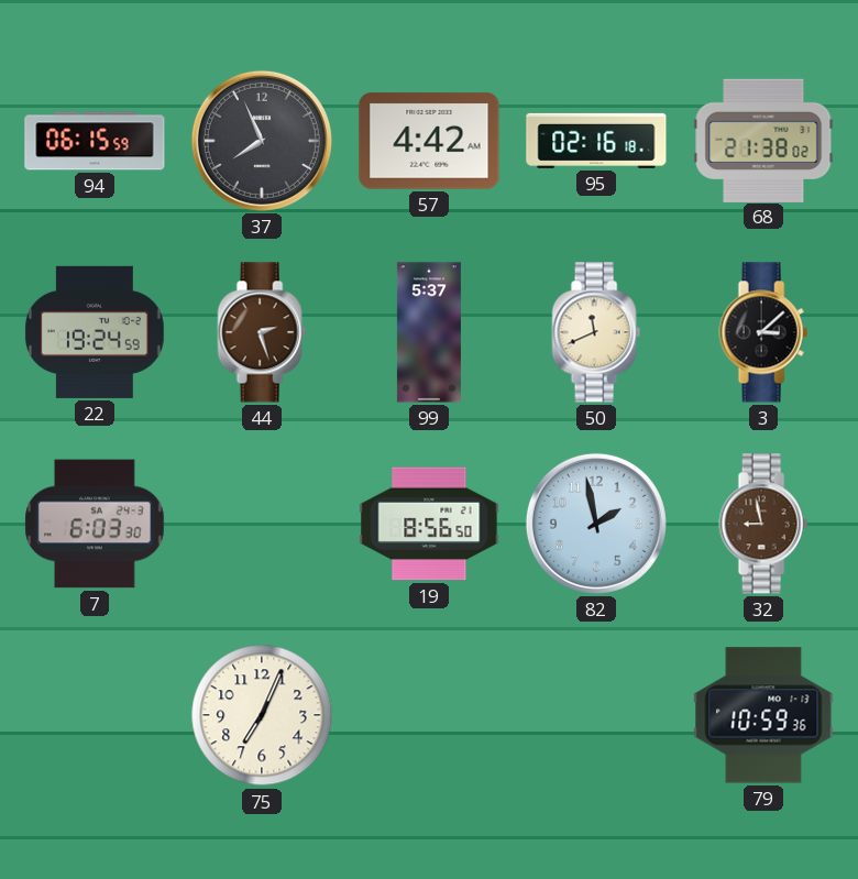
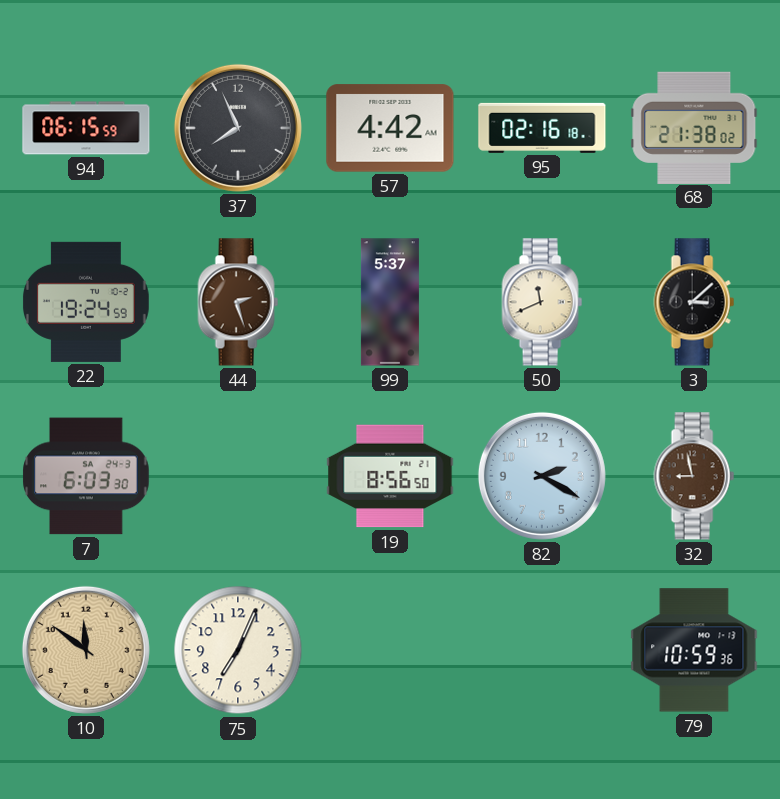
82: 1:58 -> 2:20
10: none -> 11:51
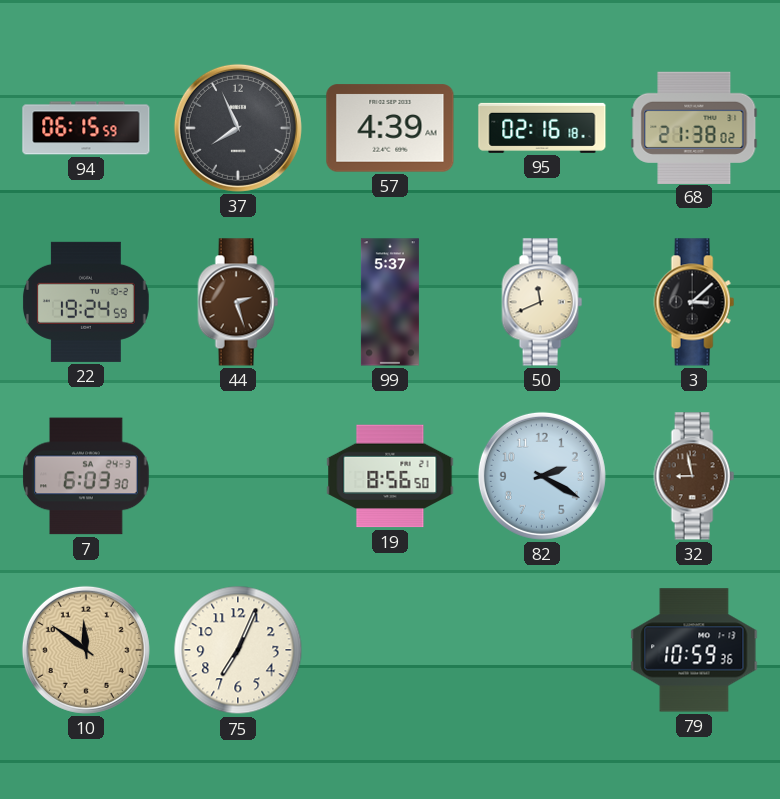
57: 4:42 -> 4:39
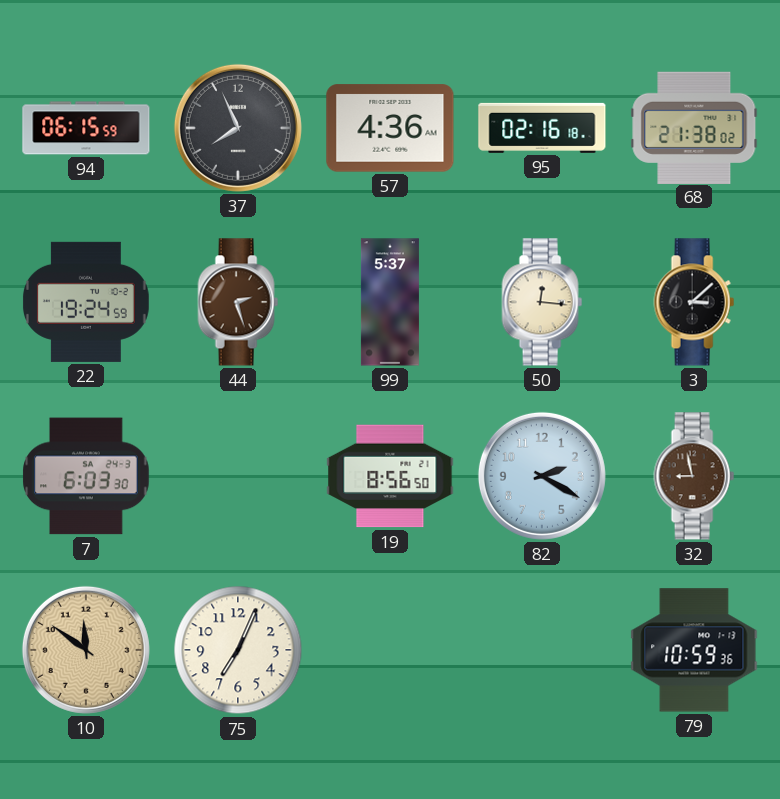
57: 4:39 -> 4:36
50: 11:41 -> 12:16
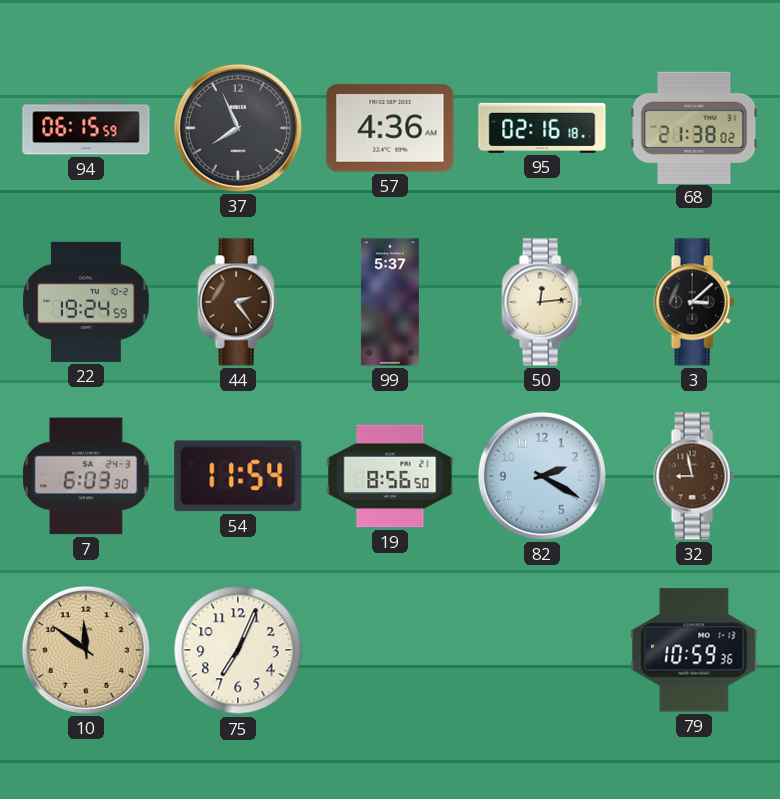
44: 2:27 -> 2:24
50: 12:16 -> 12:14
54: none -> 11:54
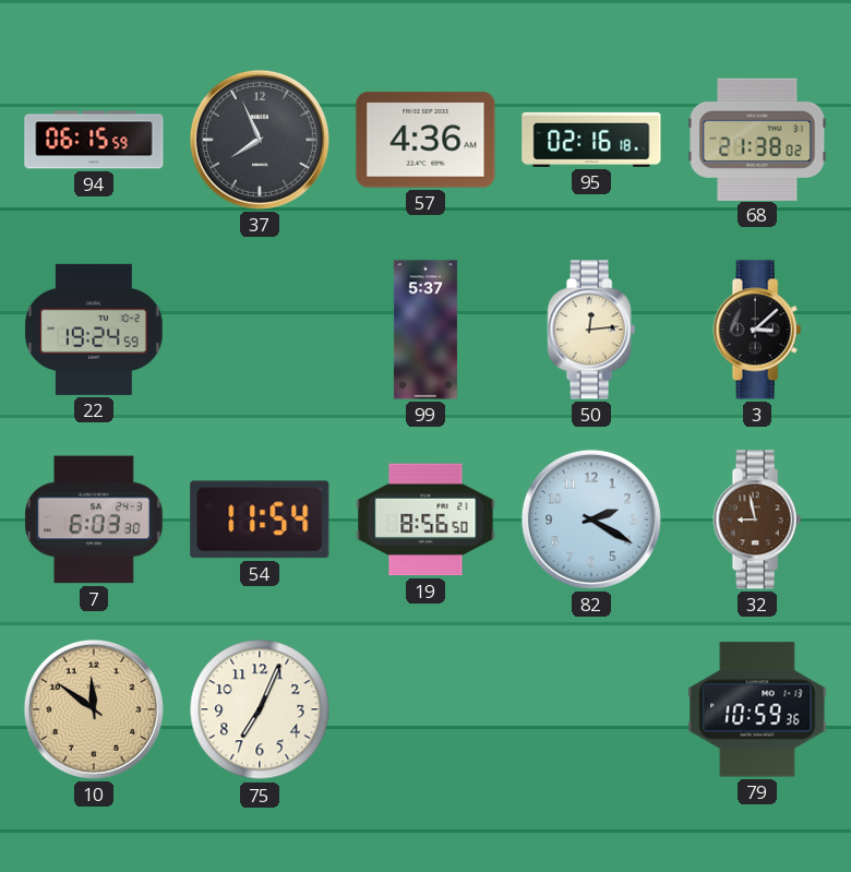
44: 2:24 -> none
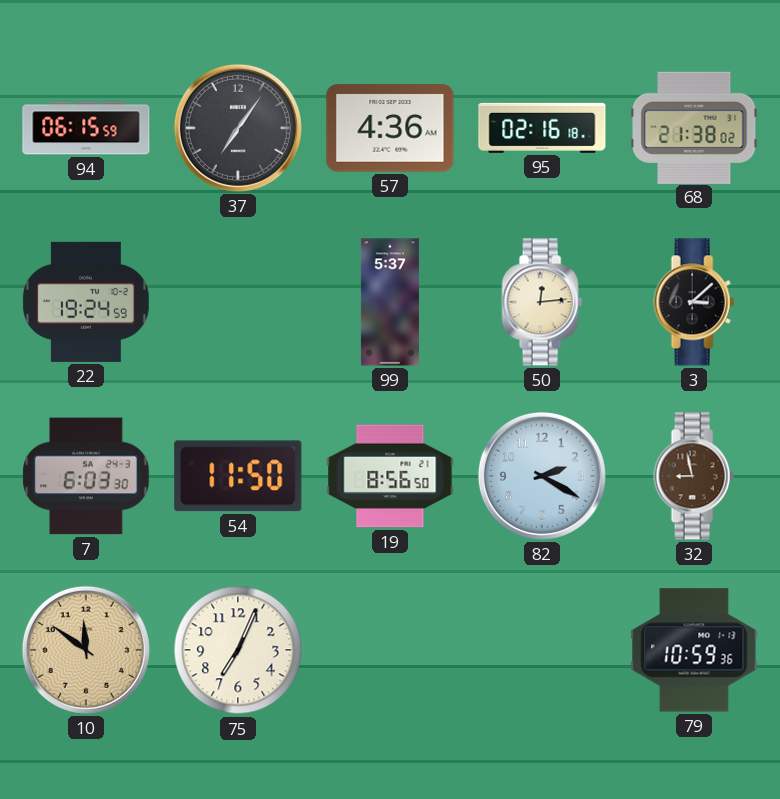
37: 7:56 -> 7:06
54: 11:54 -> 11:50
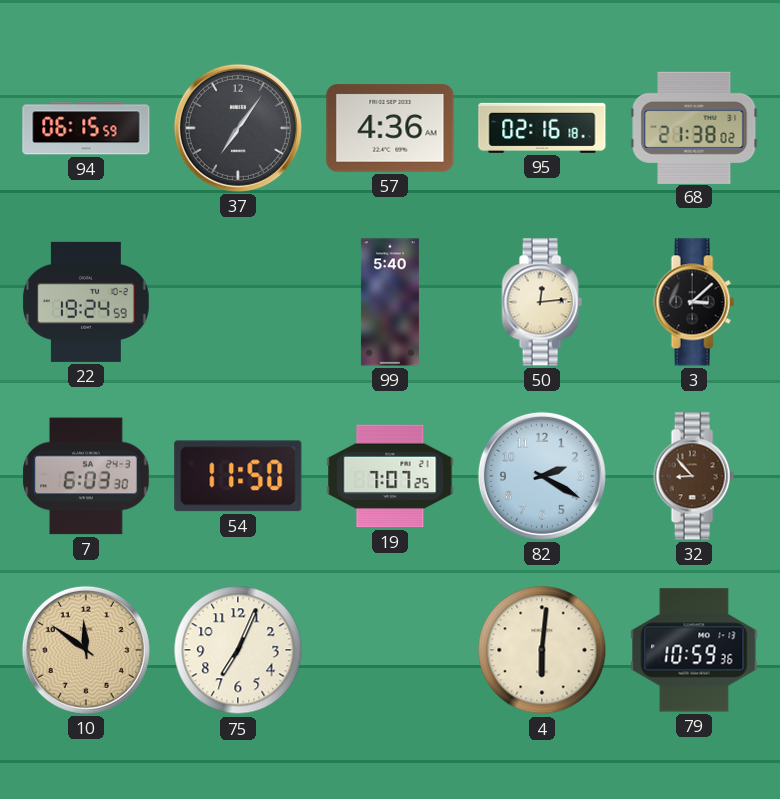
99: 5:37 -> 5:40
19: 8:56 -> 7:07
32: 8:58 -> 8:53
4: none -> 6:01
